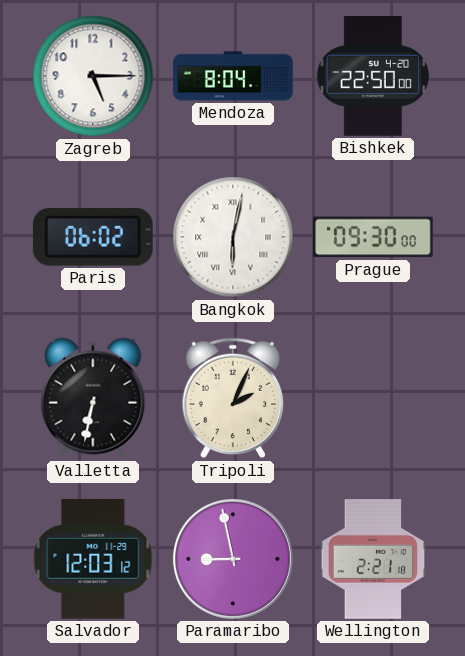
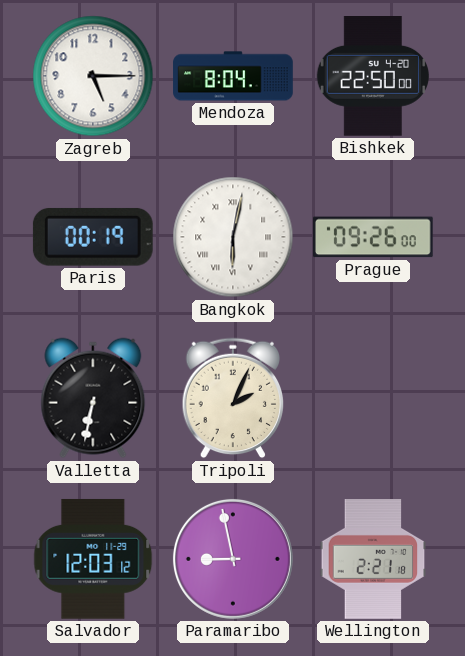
Paris: 06:02 -> 00:19
Prague: 09:30 -> 09:26
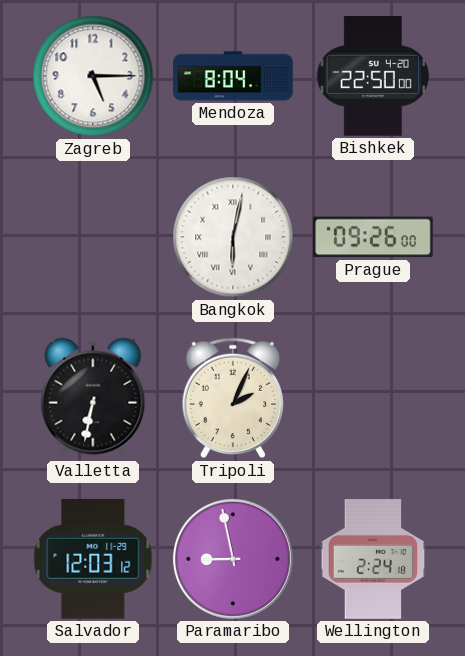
Paris: 00:19 -> none
Wellington: 2:21 -> 2:24
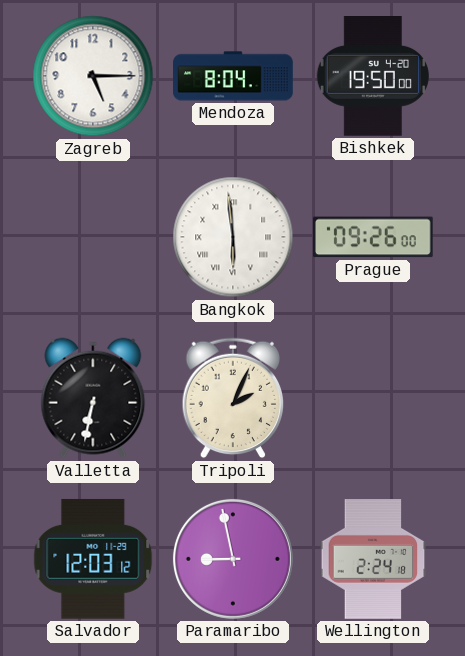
Bishkek: 22:50 -> 19:50
Bangkok: 6:02 -> 5:59
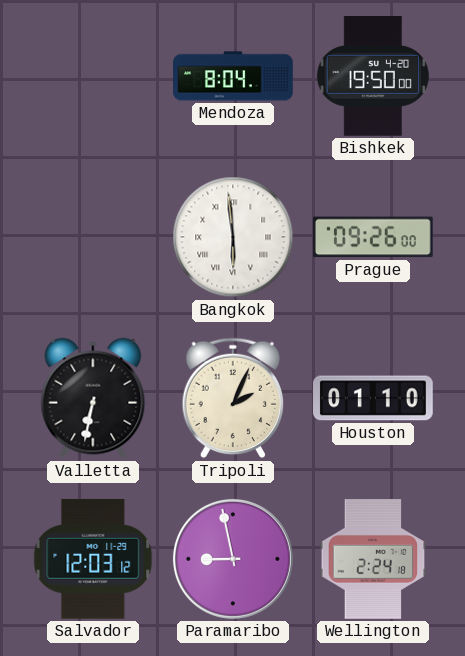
Zagreb: 5:15 -> none
Houston: none -> 01:10
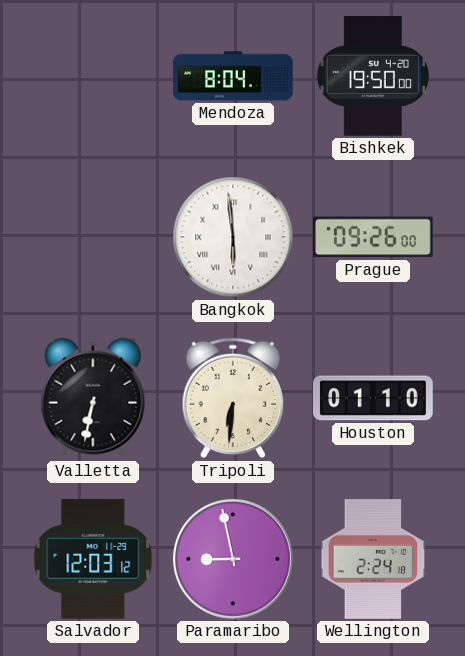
Tripoli: 2:04 -> 6:31
